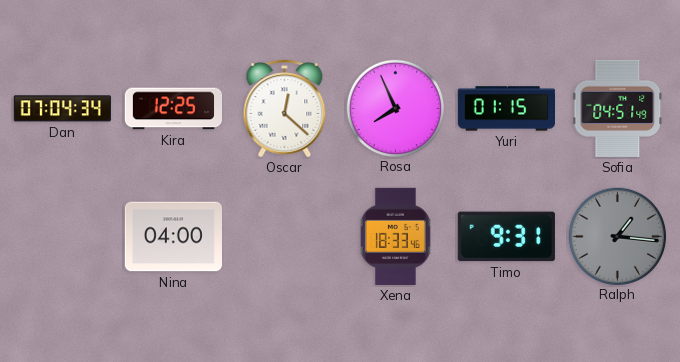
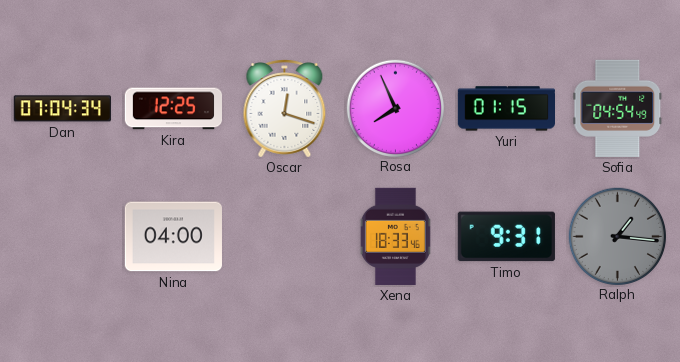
Oscar: 12:22 -> 12:18
Sofia: 04:51 -> 04:54
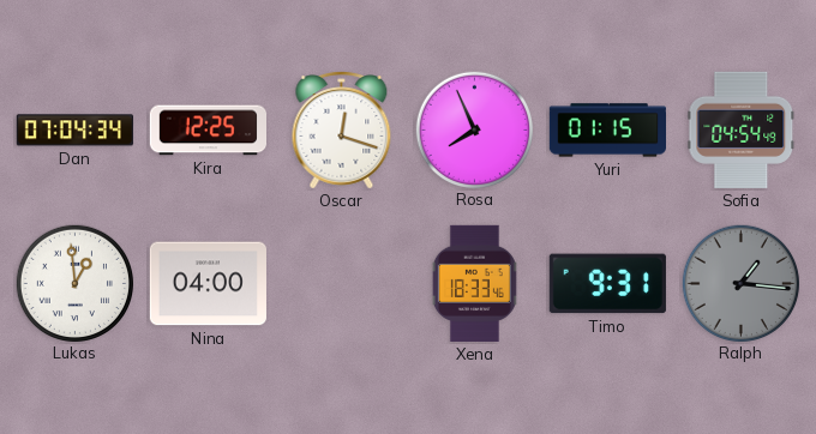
Lukas: none -> 12:59
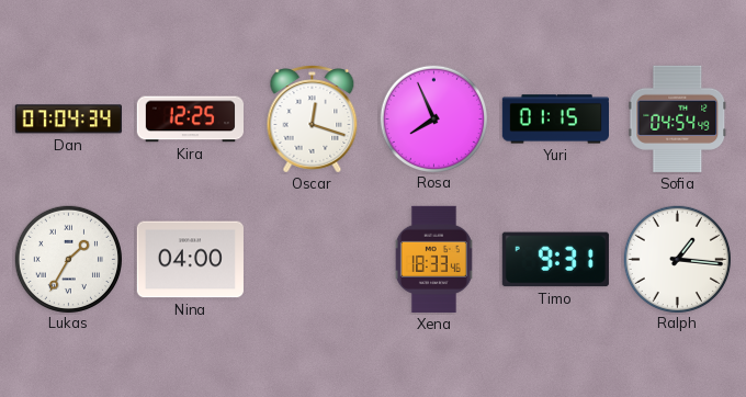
Lukas: 12:59 -> 1:35
Ralph dial: grey -> white
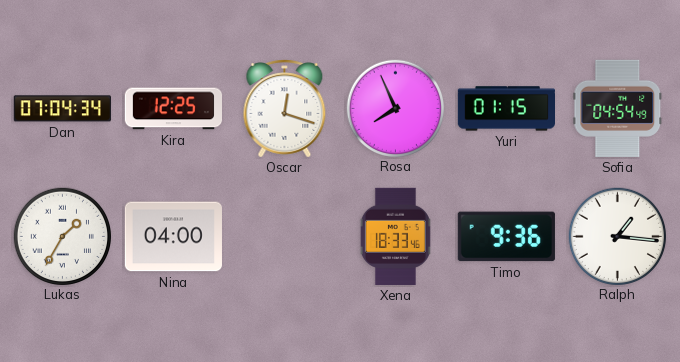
Timo: 9:31 -> 9:36
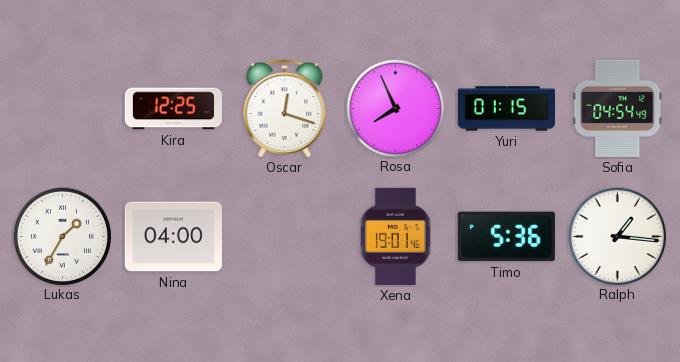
Dan: 07:04 -> none
Xena: 18:33 -> 19:01
Timo: 9:36 -> 5:36
